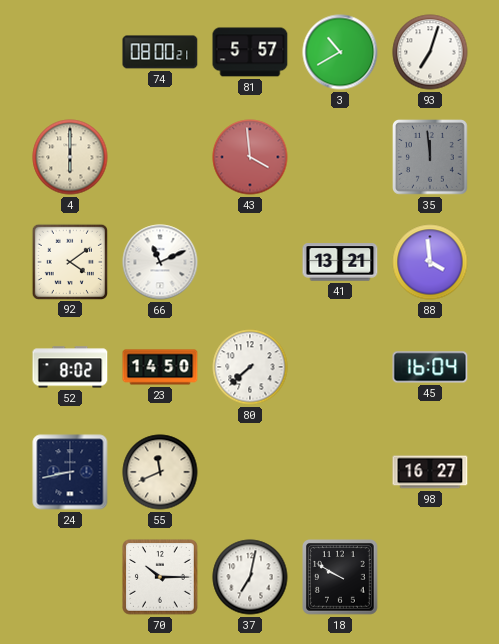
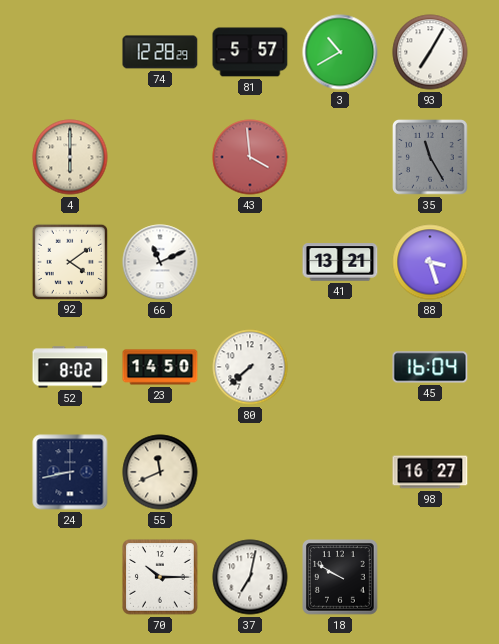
74: 08:00 -> 12:28
93: 7:03 -> 7:05
35: 11:59 -> 11:25
88: 3:59 -> 3:27
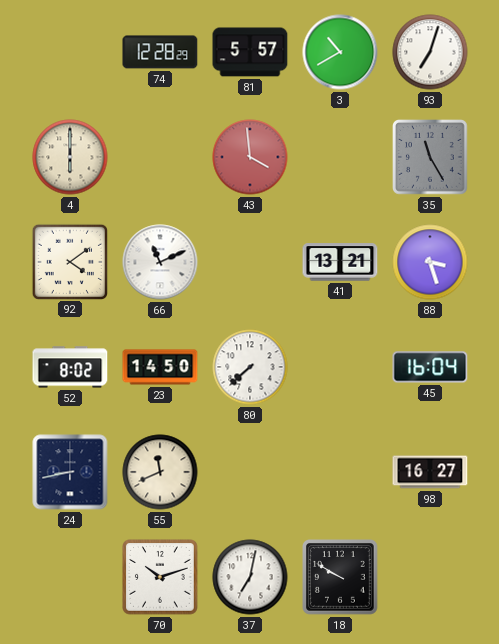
93: 7:05 -> 7:03
70: 10:15 -> 10:12
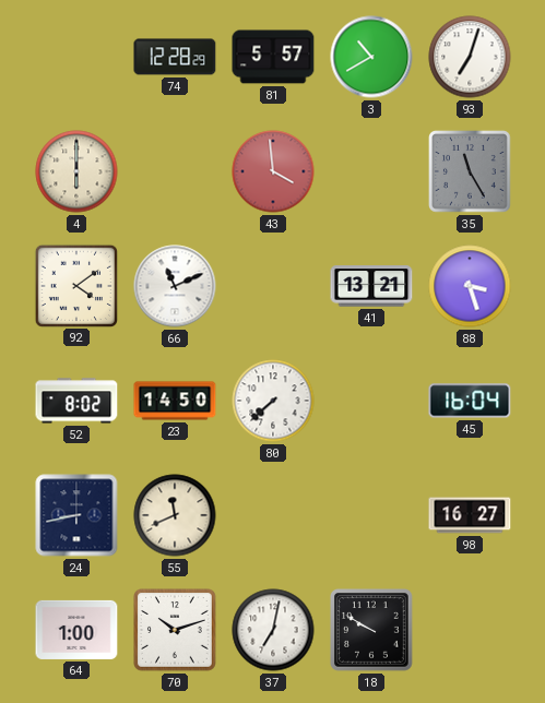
64: none -> 1:00
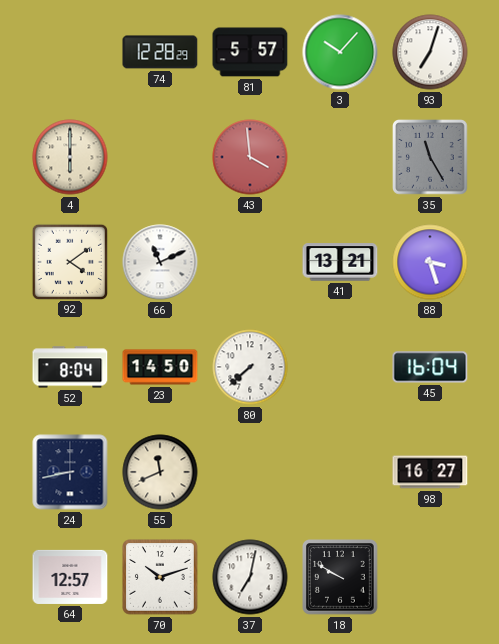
3: 10:40 -> 10:07
52: 8:02 -> 8:04
64: 1:00 -> 12:57
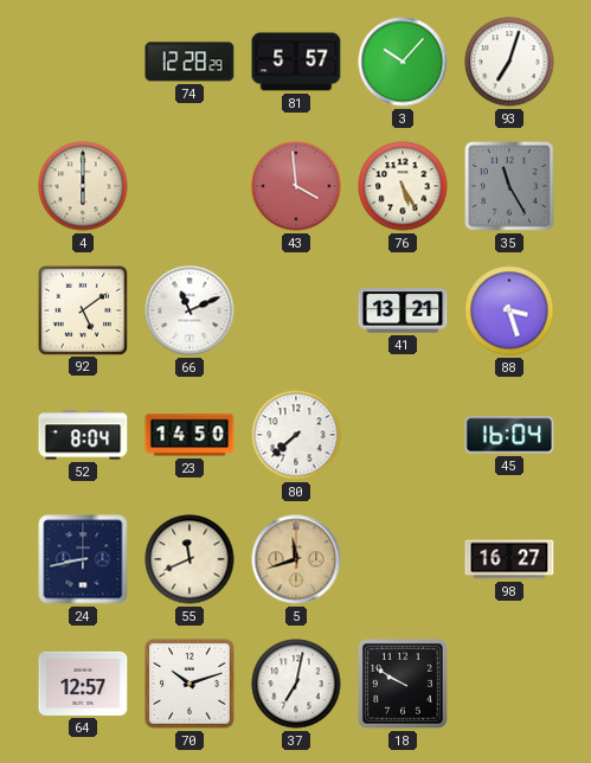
76: none -> 5:25
92: 4:09 -> 5:09
5: none -> 11:42
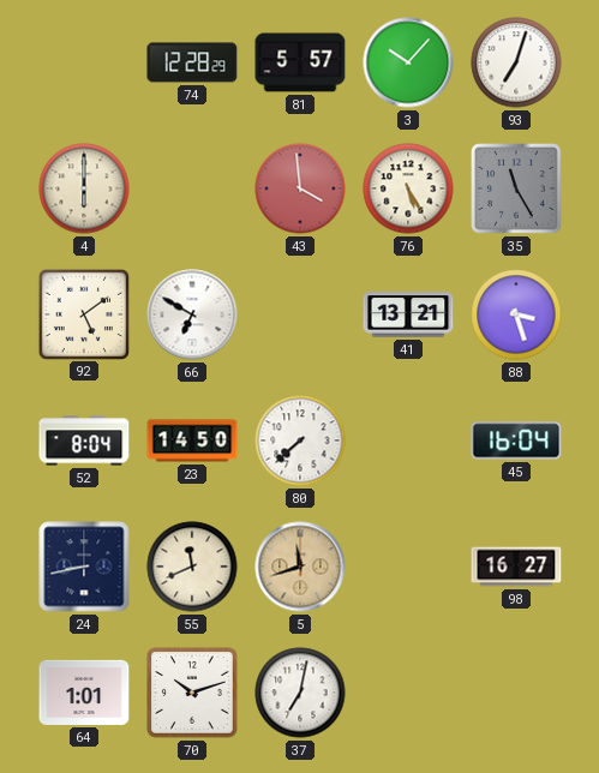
66: 11:11 -> 6:50
64: 12:57 -> 1:01
18: 9:50 -> none
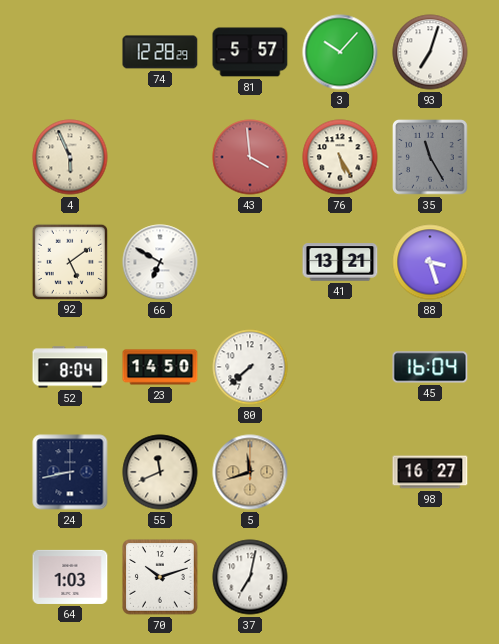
4: 6:00 -> 5:56
64: 1:01 -> 1:03
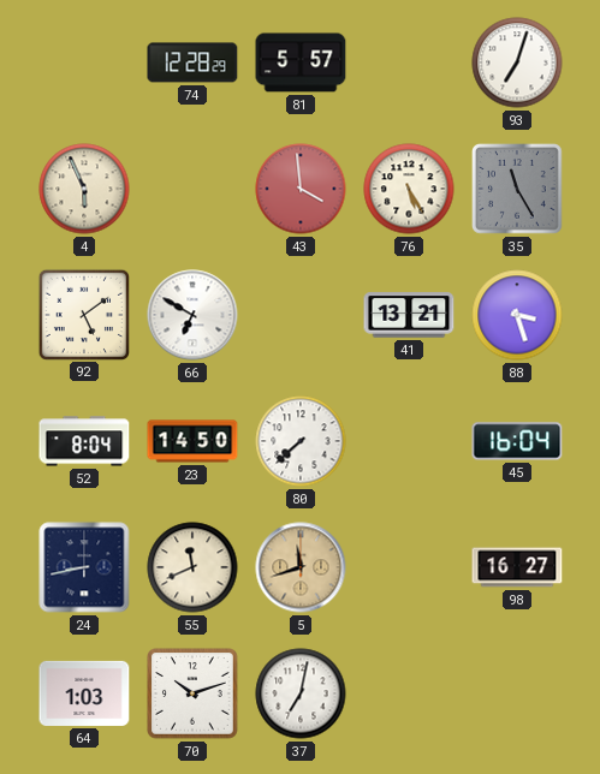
3: 10:07 -> none
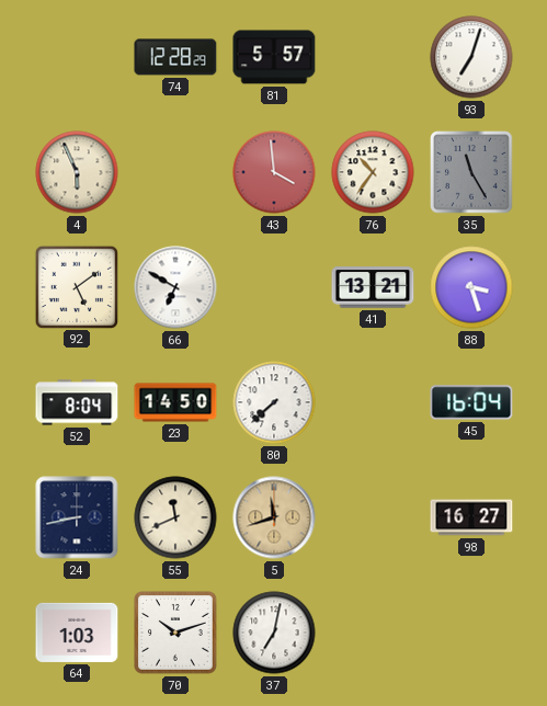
76: 5:25 -> 10:36
